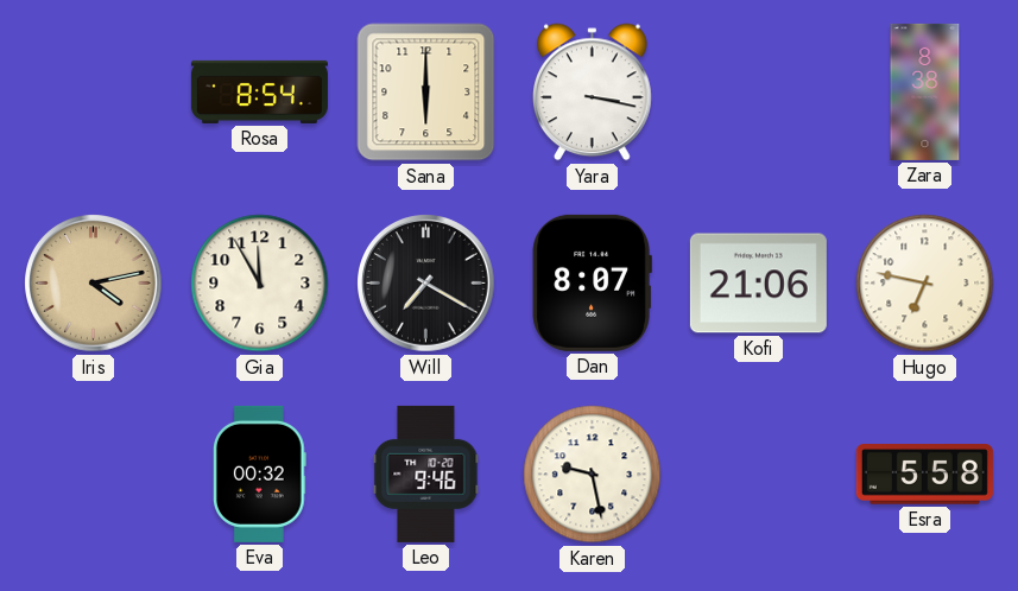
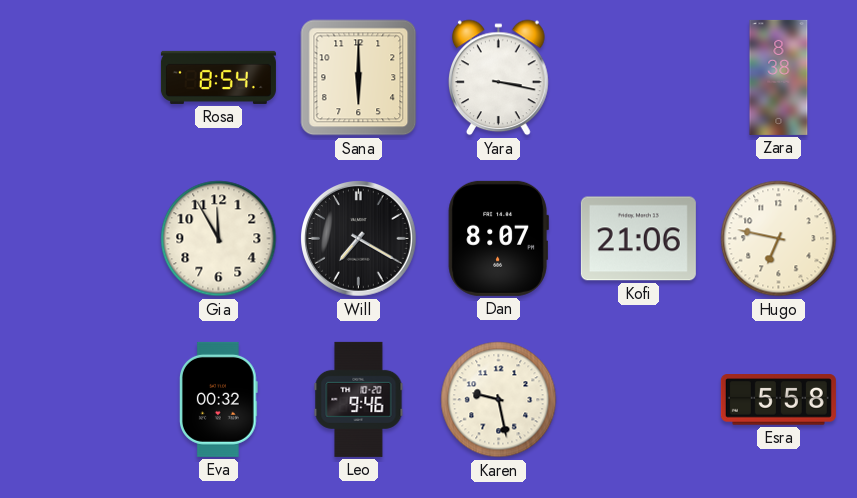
Iris: 4:13 -> none
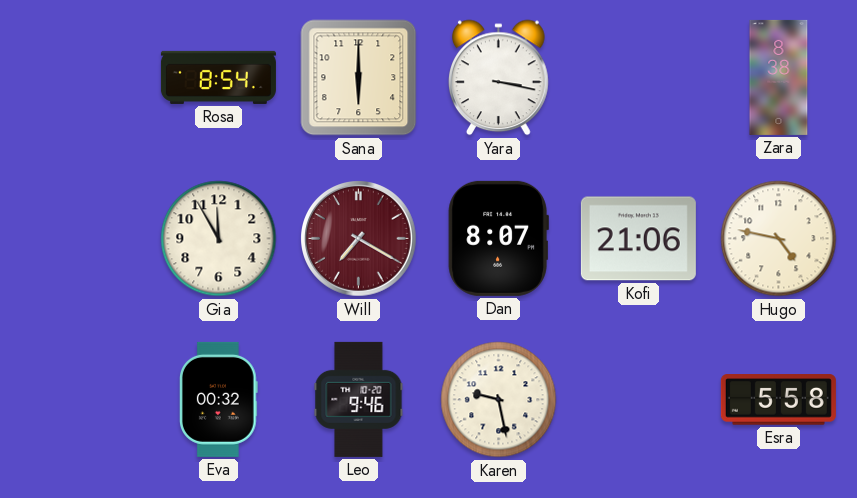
Will dial: black -> burgundy
Hugo: 6:47 -> 4:47
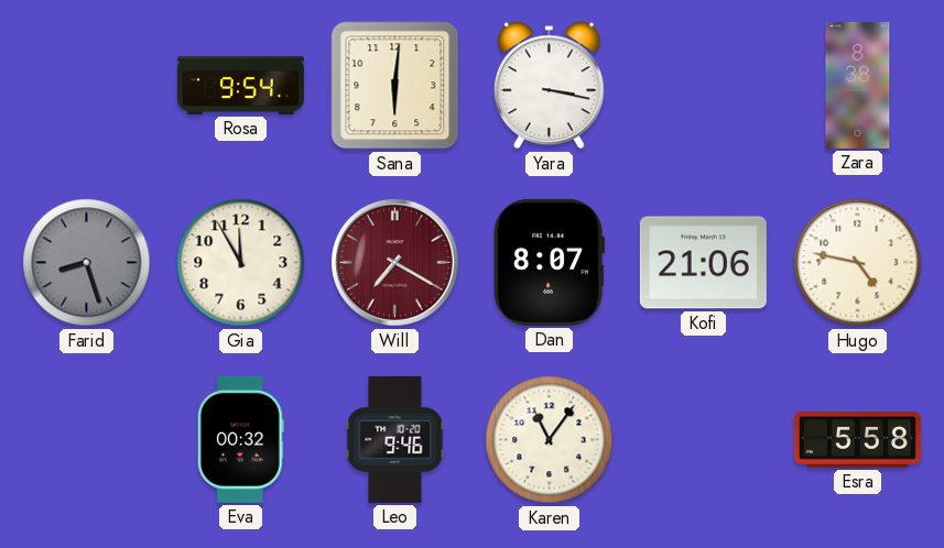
Rosa: 8:54 -> 9:54
Sana: 6:00 -> 6:01
Farid: none -> 8:27
Karen: 9:28 -> 11:06
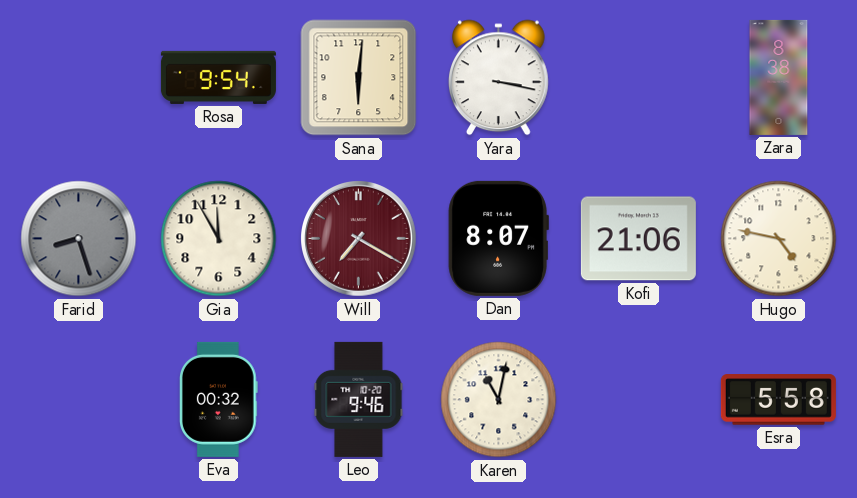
Karen: 11:06 -> 11:02
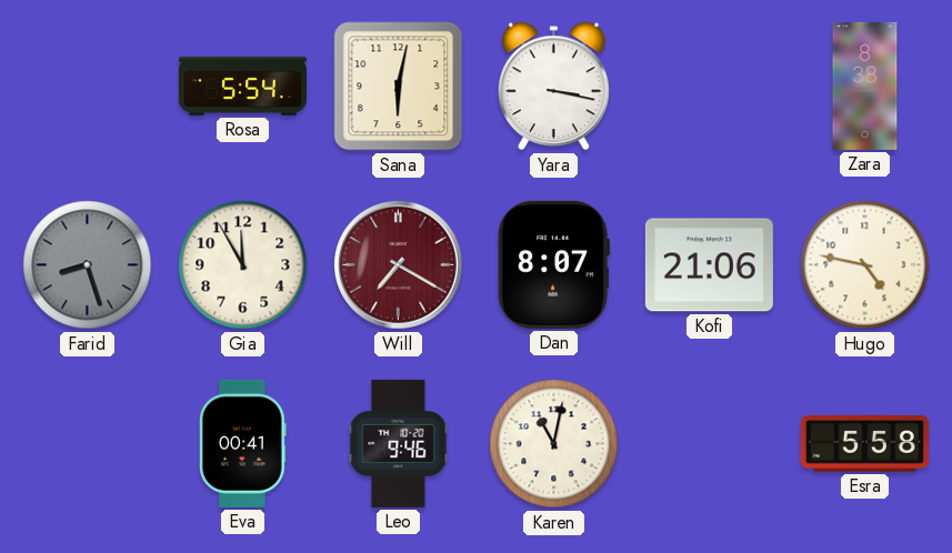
Rosa: 9:54 -> 5:54
Sana: 6:01 -> 6:02
Eva: 00:32 -> 00:41
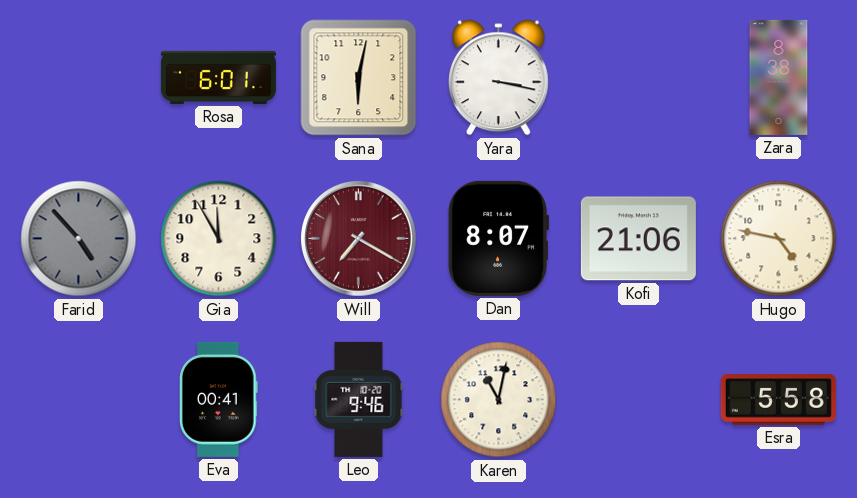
Rosa: 5:54 -> 6:01
Farid: 8:27 -> 4:53
